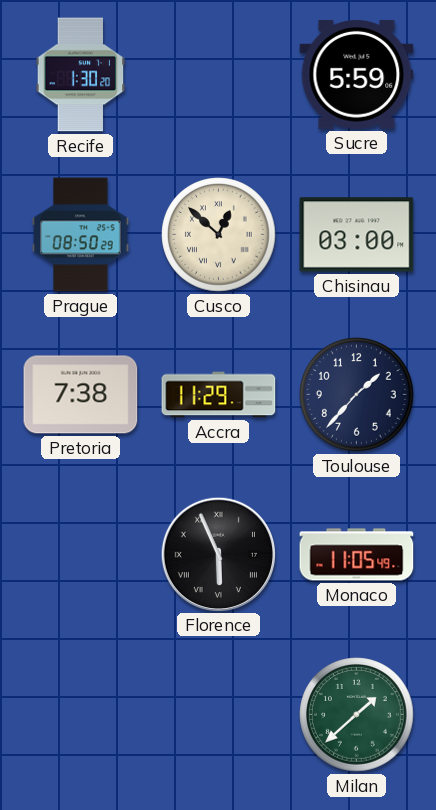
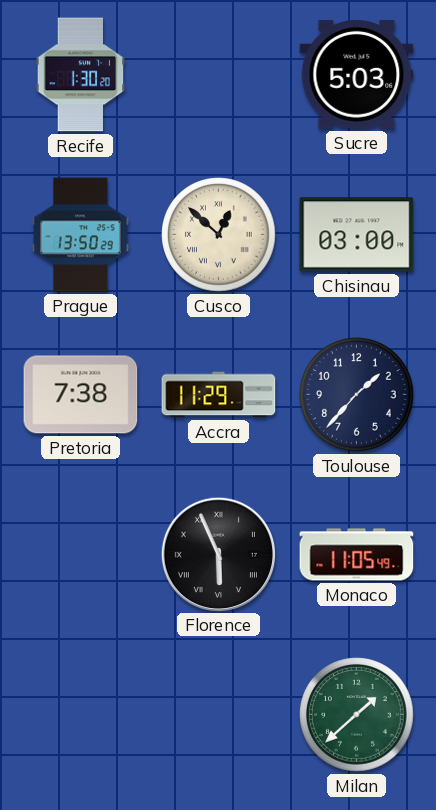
Sucre: 5:59 -> 5:03
Prague: 08:50 -> 13:50
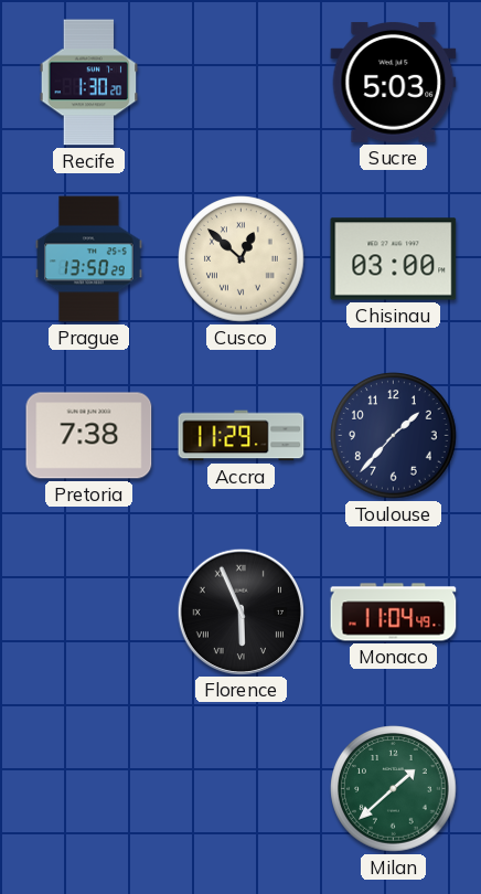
Monaco: 11:05 -> 11:04
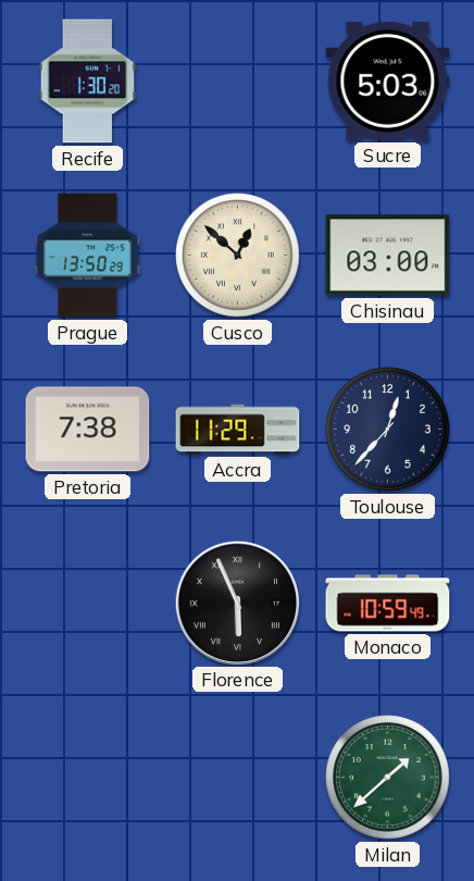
Toulouse: 1:37 -> 12:37
Monaco: 11:04 -> 10:59
